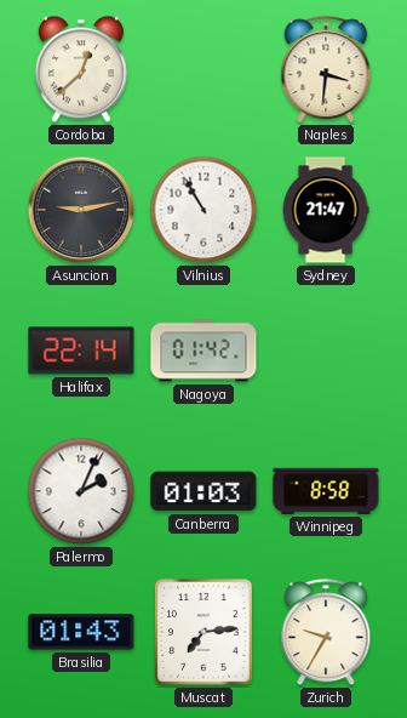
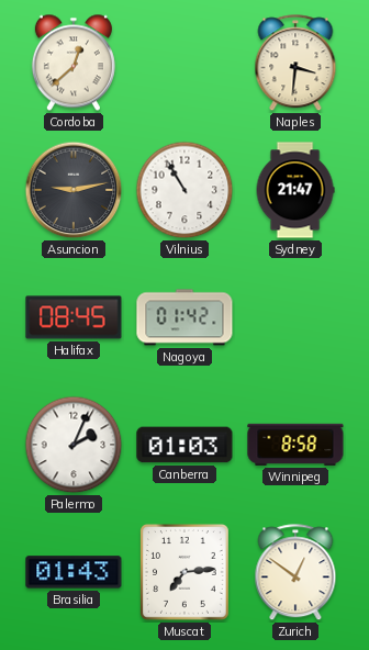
Halifax: 22:14 -> 08:45
Zurich: 9:35 -> 12:51
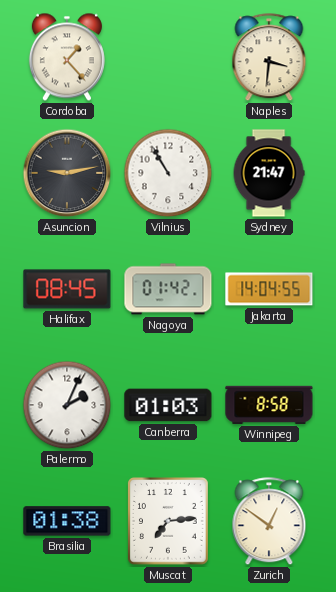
Cordoba: 12:38 -> 1:23
Jakarta: none -> 14:04
Brasilia: 01:43 -> 01:38
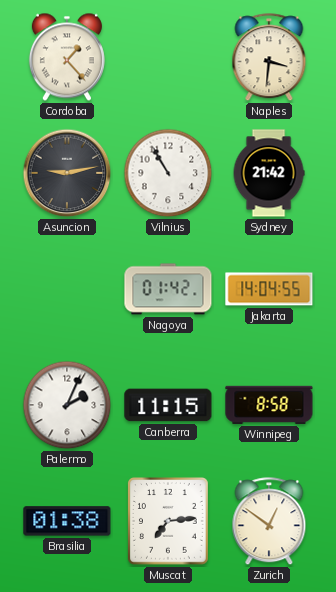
Sydney: 21:47 -> 21:42
Halifax: 08:45 -> none
Canberra: 01:03 -> 11:15
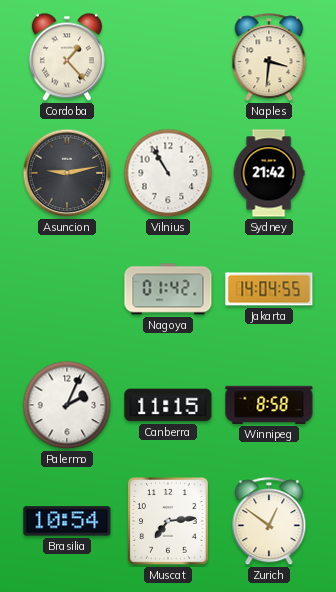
Brasilia: 01:38 -> 10:54
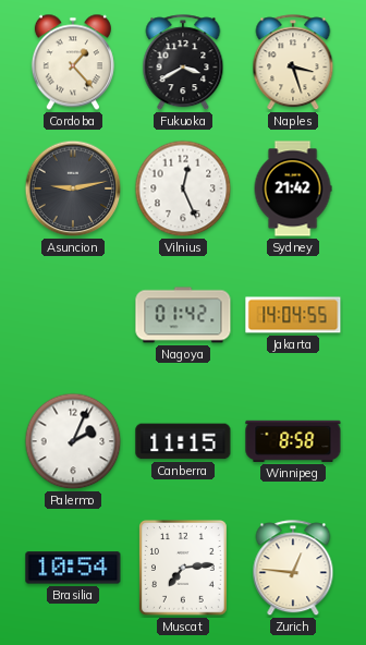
Fukuoka: none -> 3:40
Naples: 3:31 -> 3:27
Vilnius: 10:55 -> 12:26
Zurich: 12:51 -> 12:46
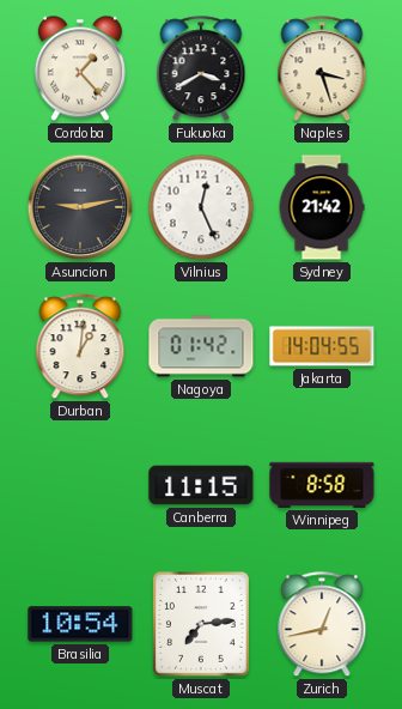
Durban: none -> 1:01
Palermo: 2:04 -> none
Zurich: 12:46 -> 12:43
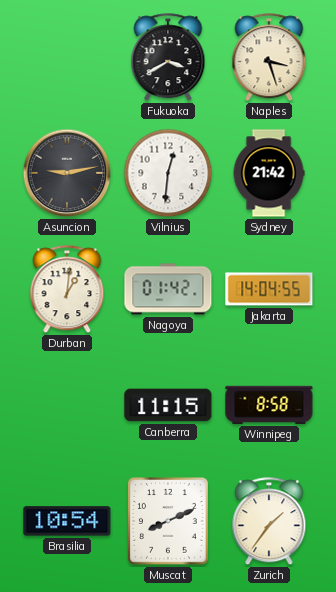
Cordoba: 1:23 -> none
Vilnius: 12:26 -> 12:31
Muscat: 7:14 -> 8:11
Zurich: 12:43 -> 1:36
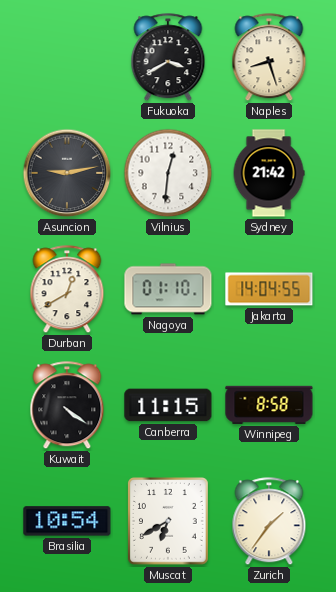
Naples: 3:27 -> 8:27
Durban: 1:01 -> 12:40
Nagoya: 01:42 -> 01:10
Kuwait: none -> 4:21
Muscat: 8:11 -> 6:40
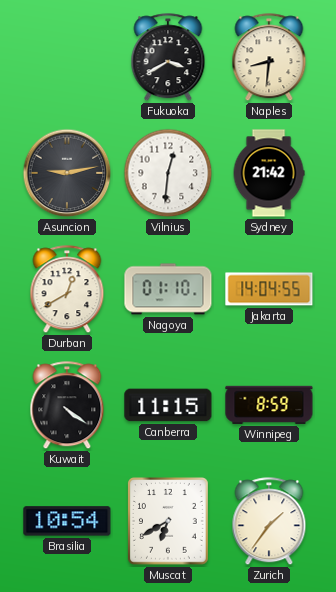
Naples: 8:27 -> 8:31
Winnipeg: 8:58 -> 8:59
